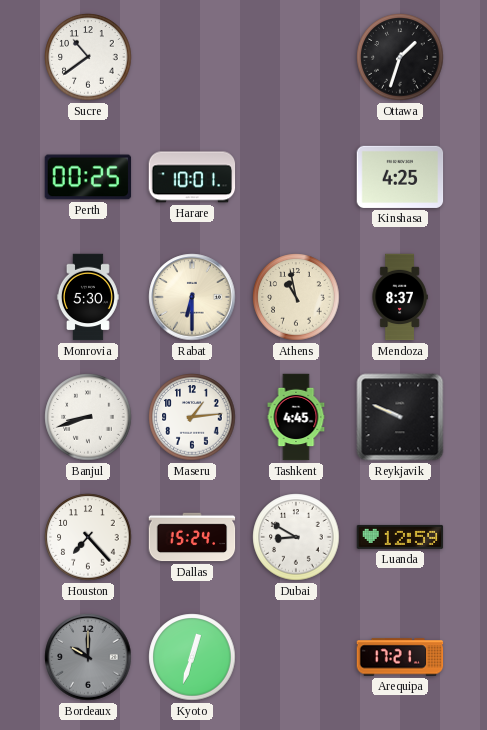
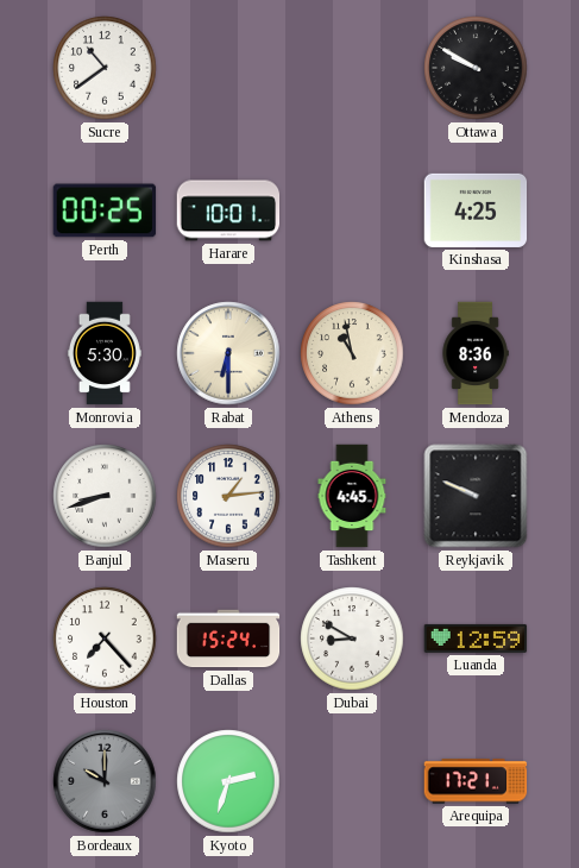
Ottawa: 1:33 -> 9:50
Mendoza: 8:37 -> 8:36
Kyoto: 12:33 -> 2:33
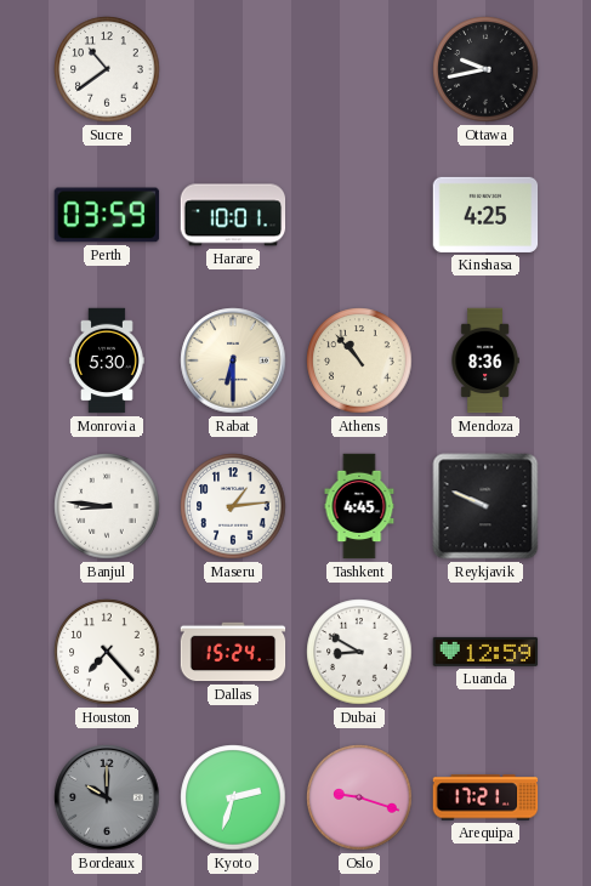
Ottawa: 9:50 -> 9:43
Perth: 00:25 -> 03:59
Athens: 10:58 -> 10:53
Banjul: 8:42 -> 8:46
Oslo: none -> 9:18
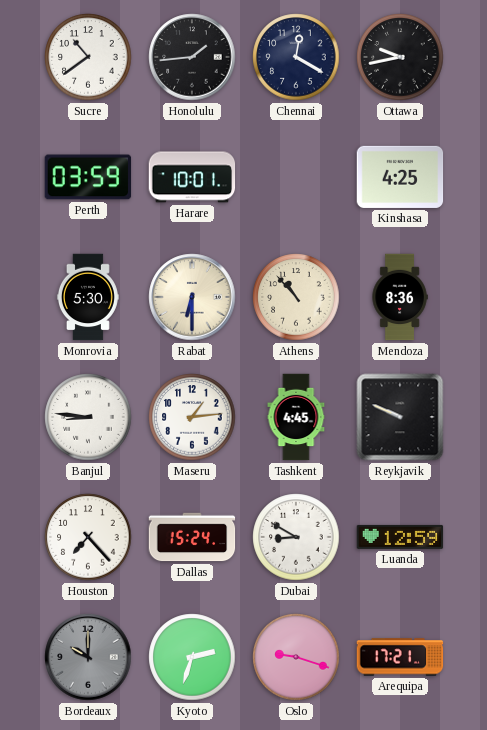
Honolulu: none -> 1:44
Chennai: none -> 12:20
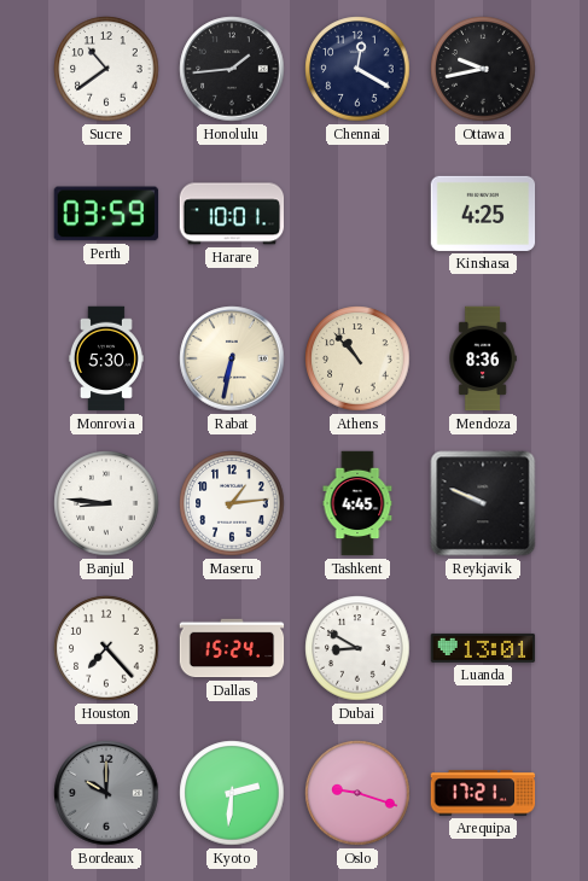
Rabat: 6:30 -> 6:32
Luanda: 12:59 -> 13:01
Kyoto: 2:33 -> 2:31
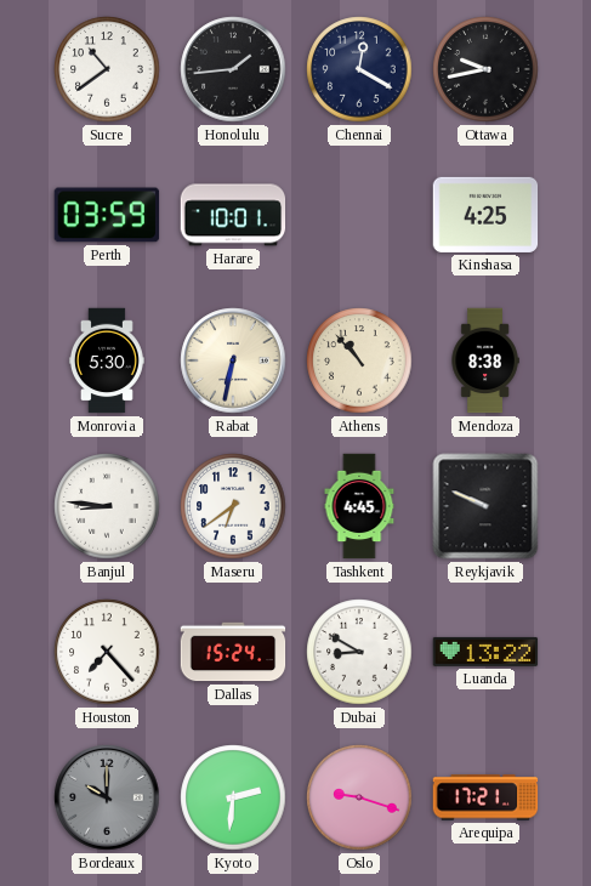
Mendoza: 8:36 -> 8:38
Maseru: 1:14 -> 6:39
Luanda: 13:01 -> 13:22
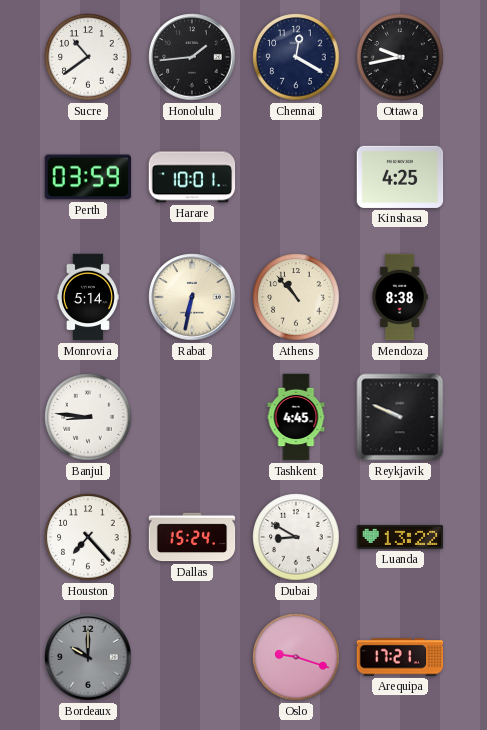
Monrovia: 5:30 -> 5:14
Maseru: 6:39 -> none
Kyoto: 2:31 -> none
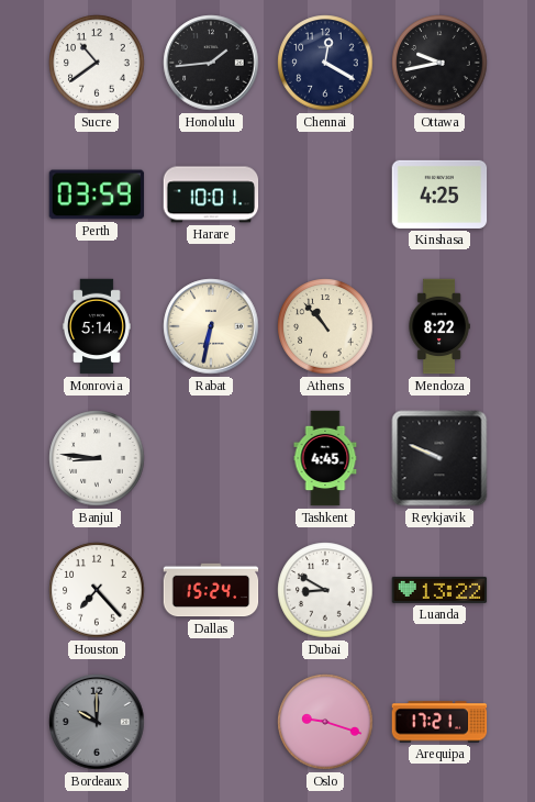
Mendoza: 8:38 -> 8:22
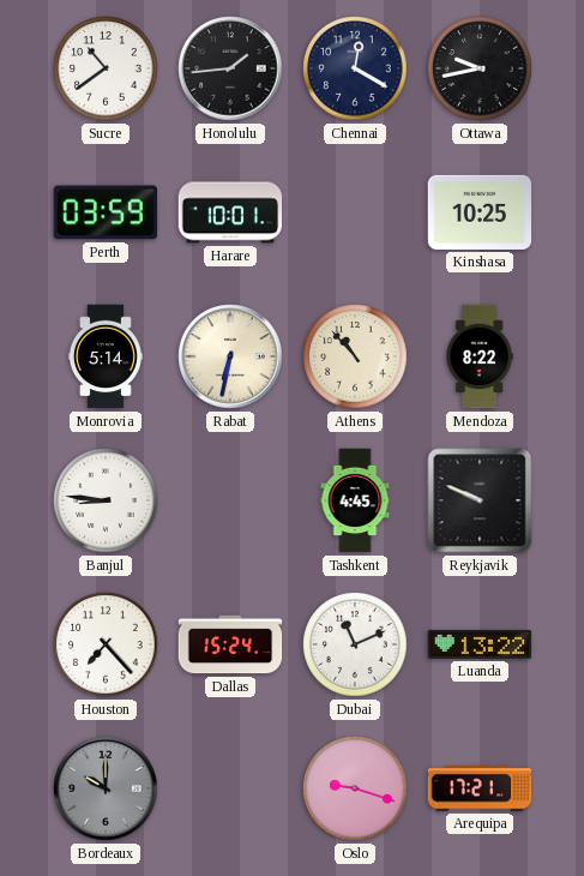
Kinshasa: 4:25 -> 10:25
Dubai: 8:50 -> 11:11
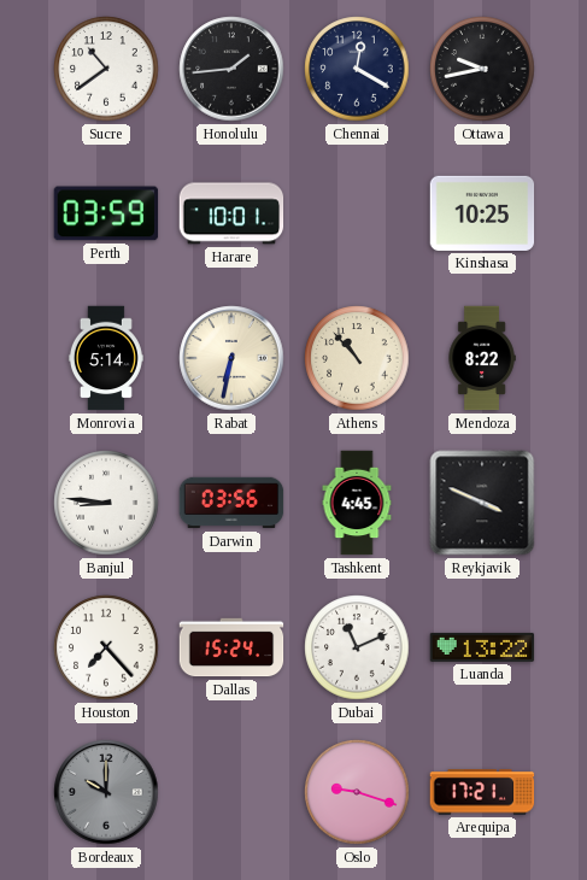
Darwin: none -> 03:56
Reykjavik: 9:49 -> 3:49
